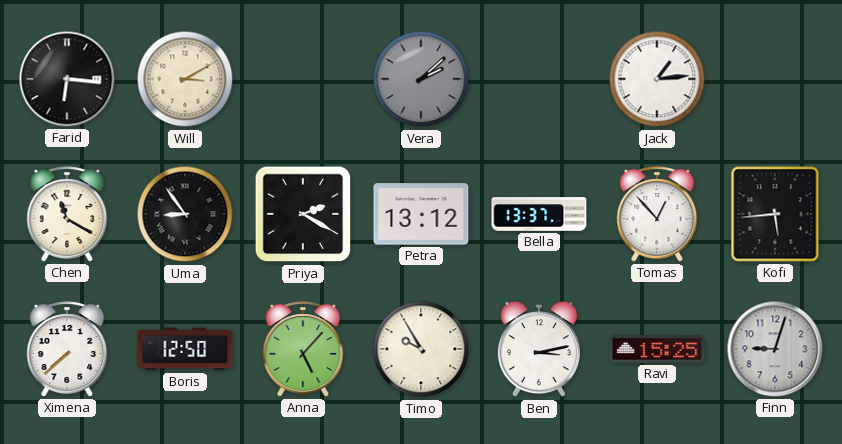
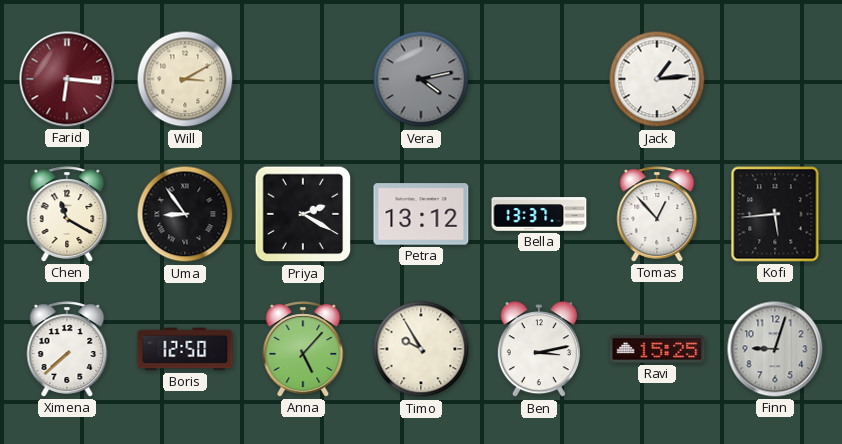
Farid dial: black -> burgundy
Vera: 2:08 -> 4:13
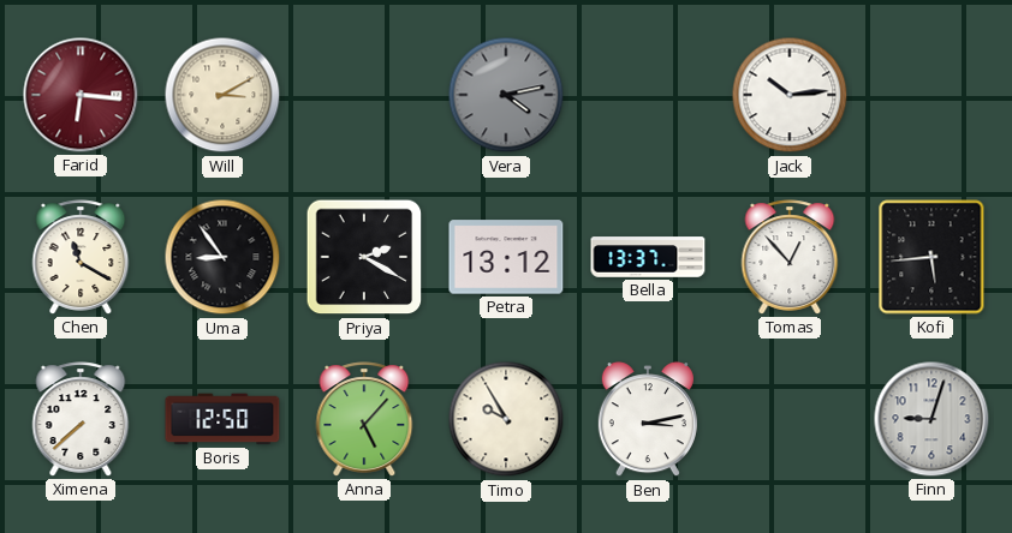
Jack: 1:14 -> 10:14
Ravi: 15:25 -> none
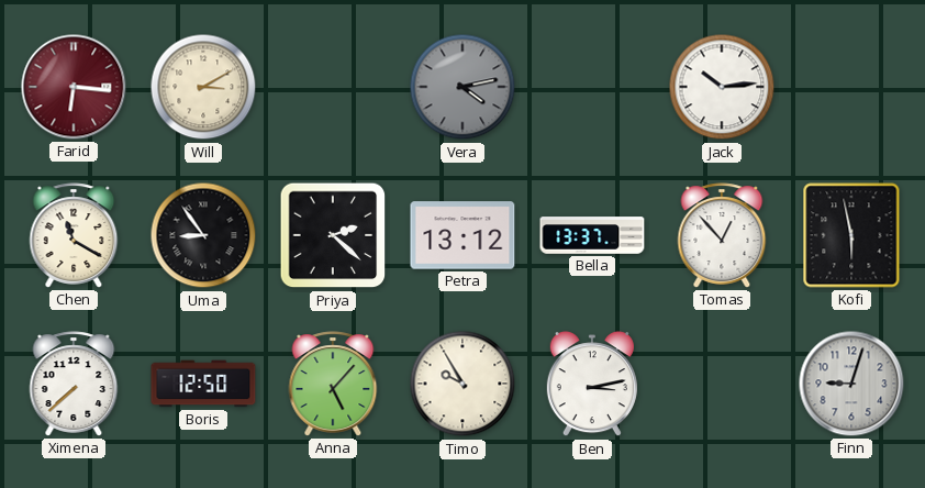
Priya: 2:20 -> 2:22
Kofi: 5:44 -> 5:58
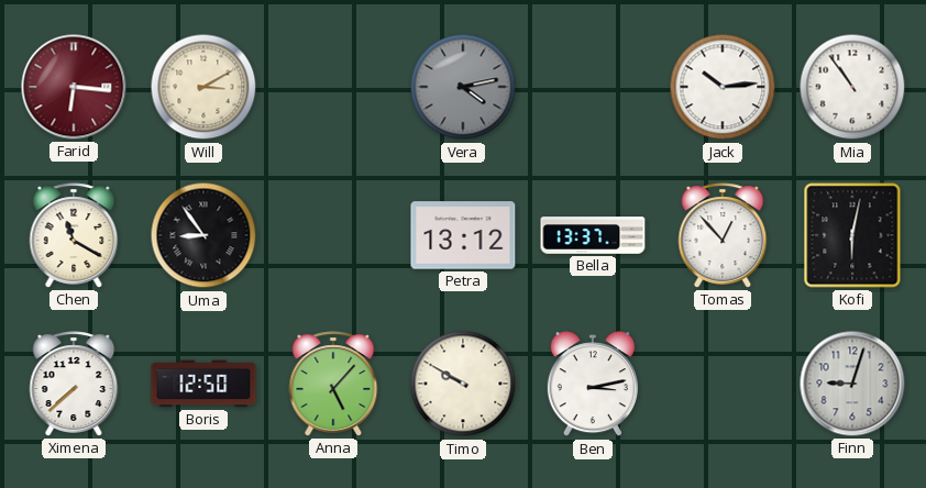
Mia: none -> 10:54
Priya: 2:22 -> none
Kofi: 5:58 -> 6:02
Timo: 9:55 -> 9:50
